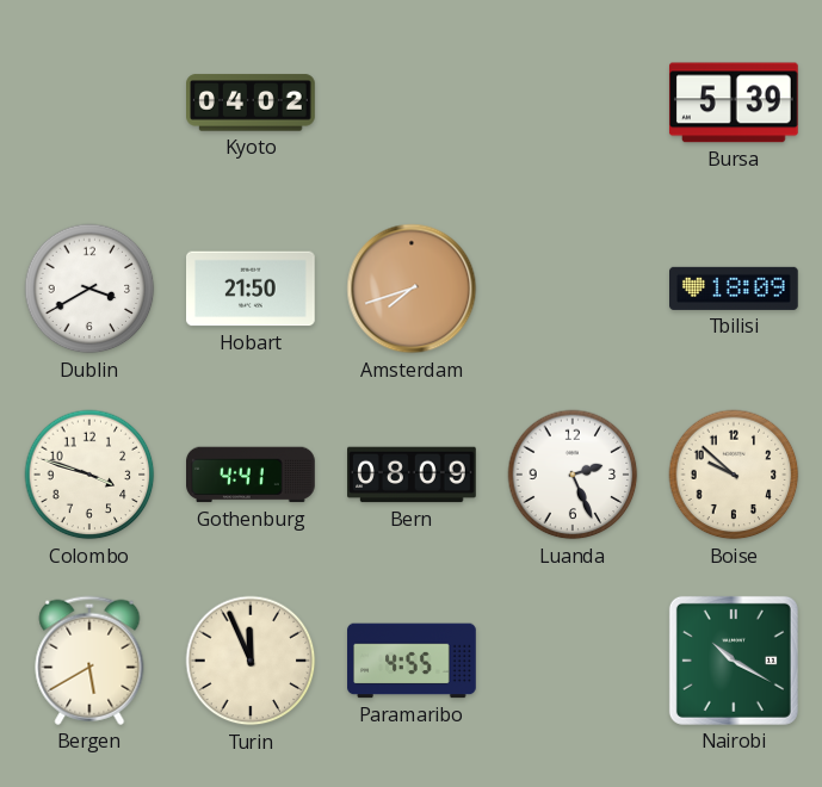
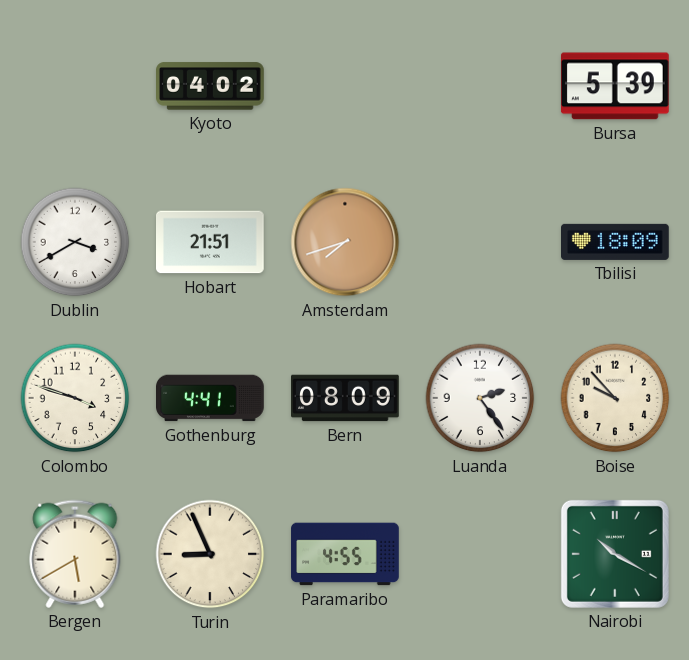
Hobart: 21:50 -> 21:51
Luanda: 2:26 -> 2:24
Boise: 9:52 -> 9:53
Turin: 11:56 -> 8:56
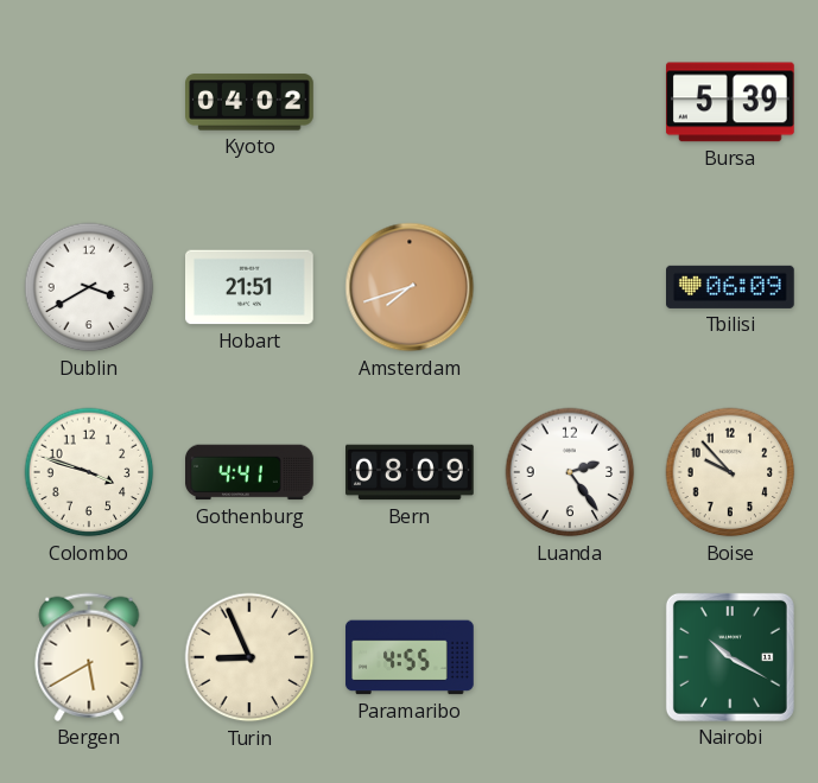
Tbilisi: 18:09 -> 06:09
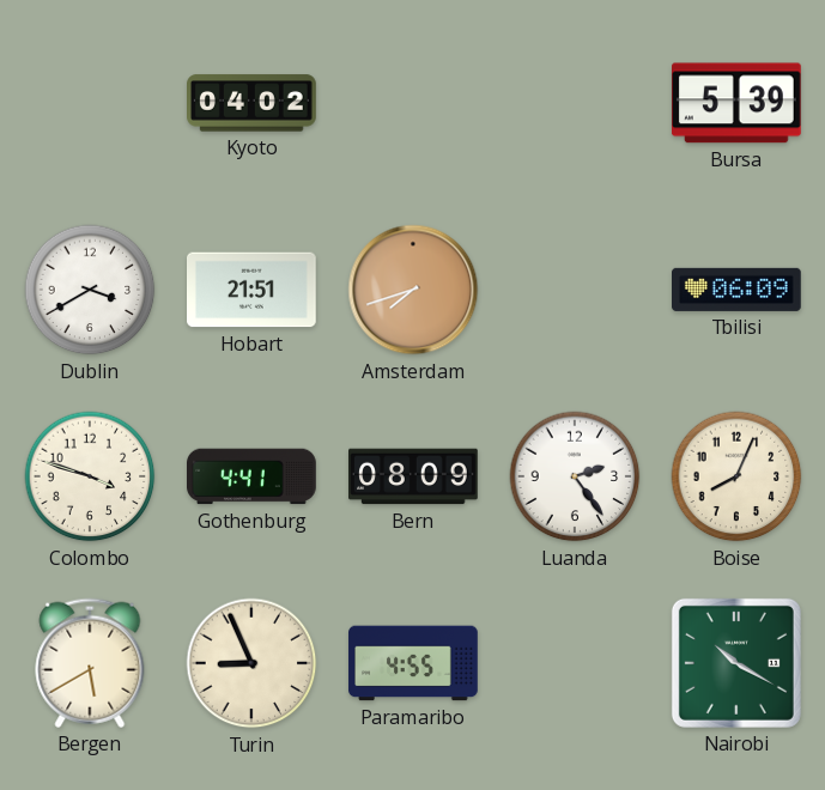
Boise: 9:53 -> 8:04
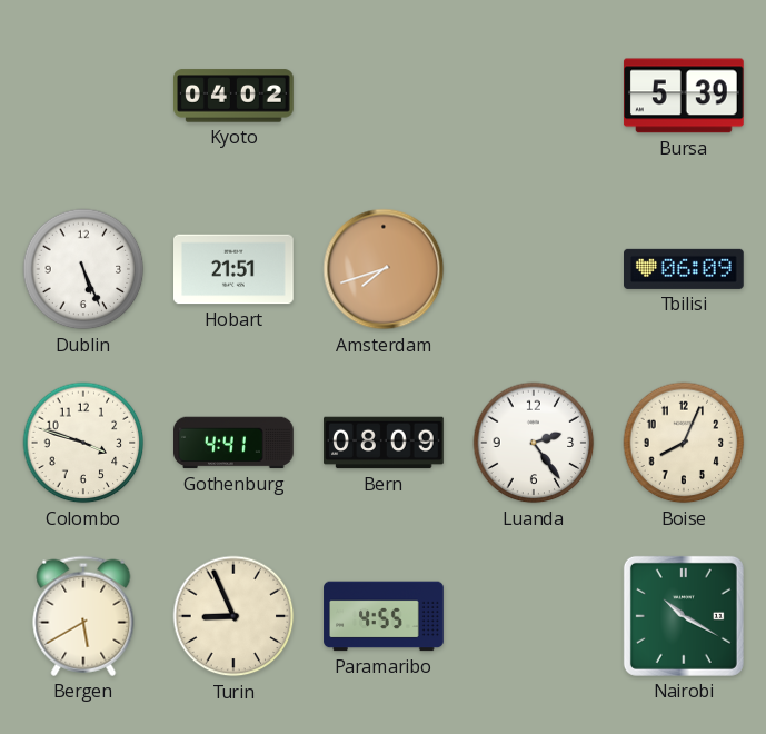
Dublin: 3:40 -> 5:26
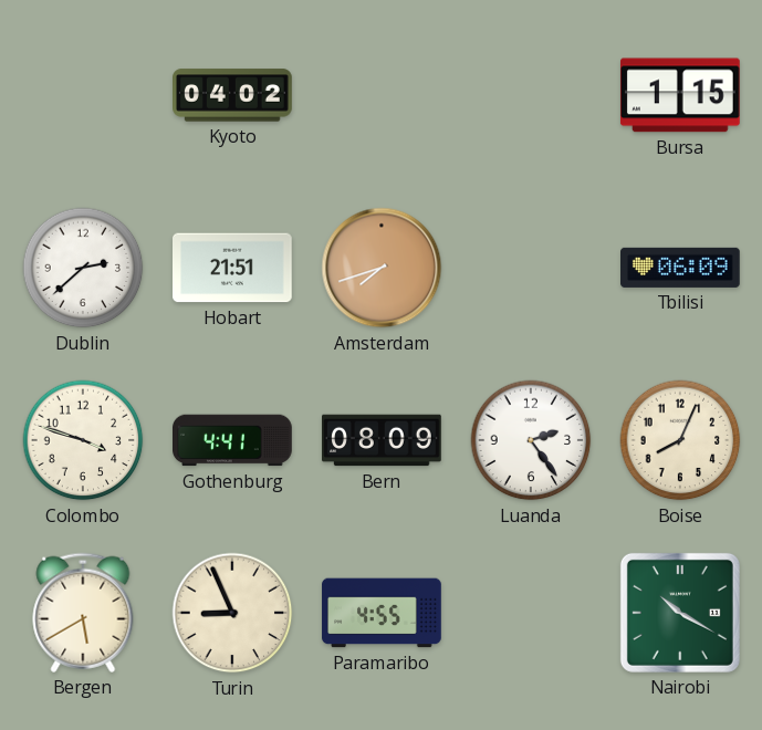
Bursa: 5:39 -> 1:15
Dublin: 5:26 -> 2:38
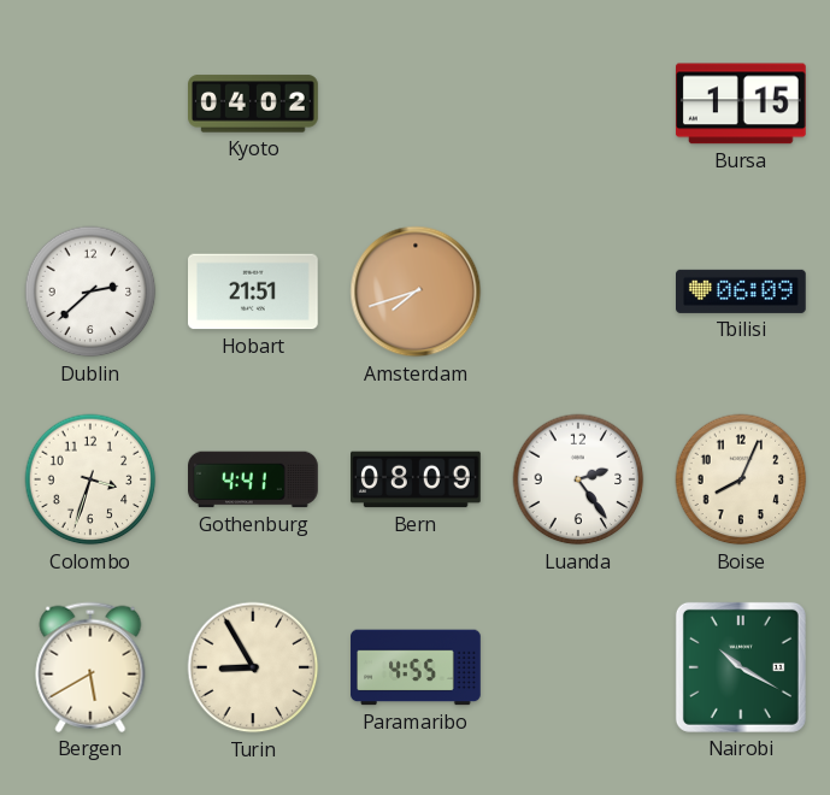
Colombo: 3:48 -> 3:33
Turin: 8:56 -> 8:55
